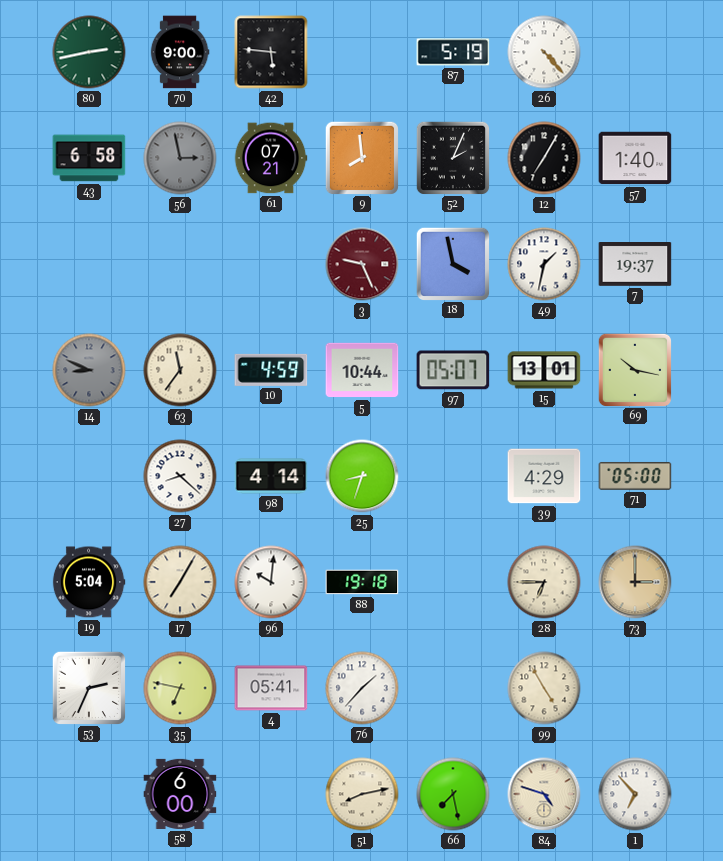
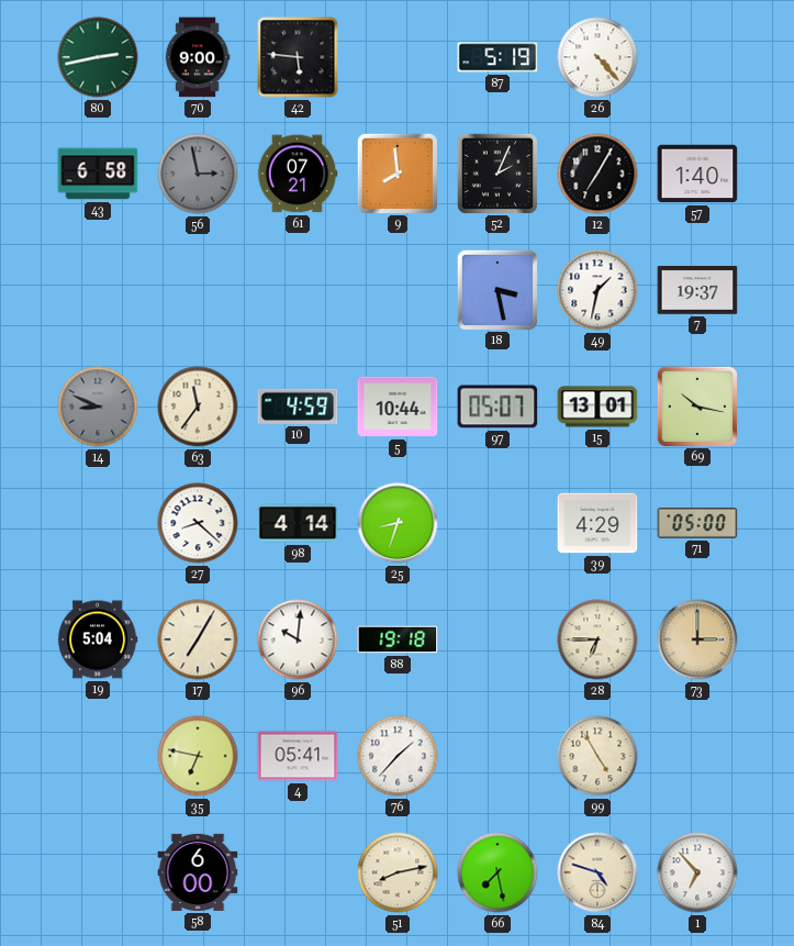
3: 9:26 -> none
18: 3:58 -> 3:28
53: 2:34 -> none
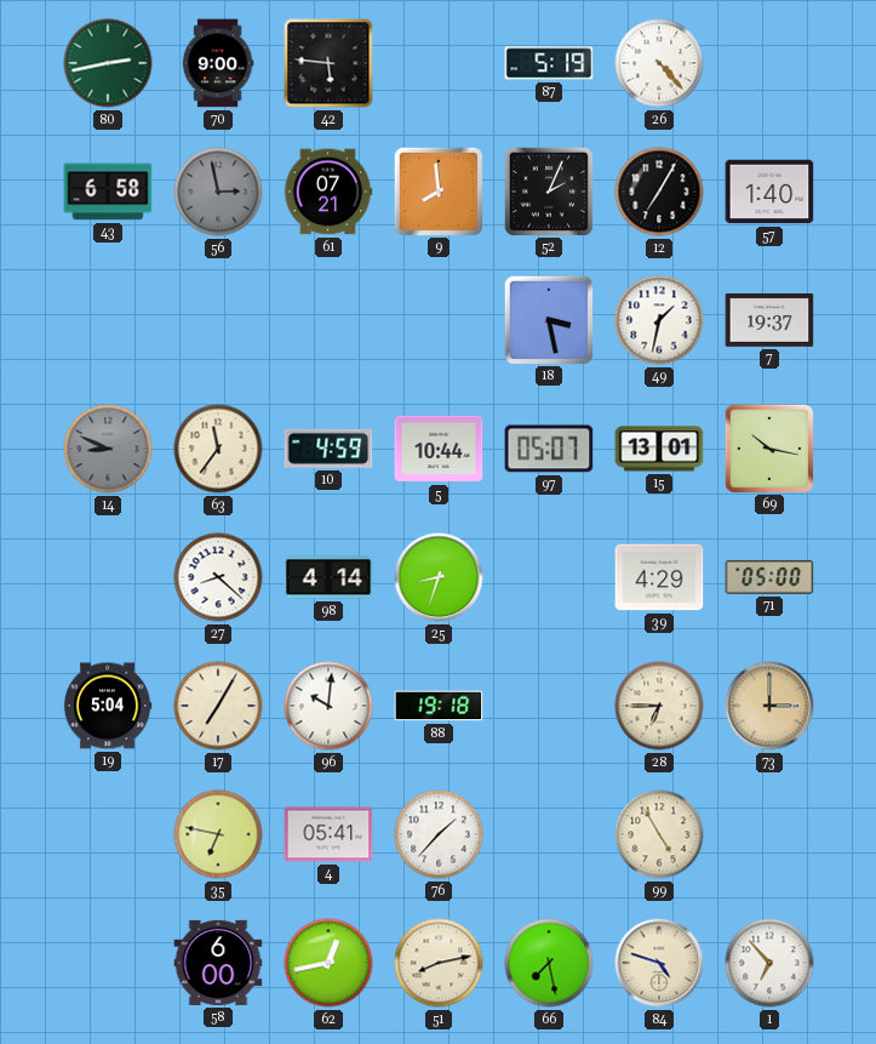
62: none -> 12:43
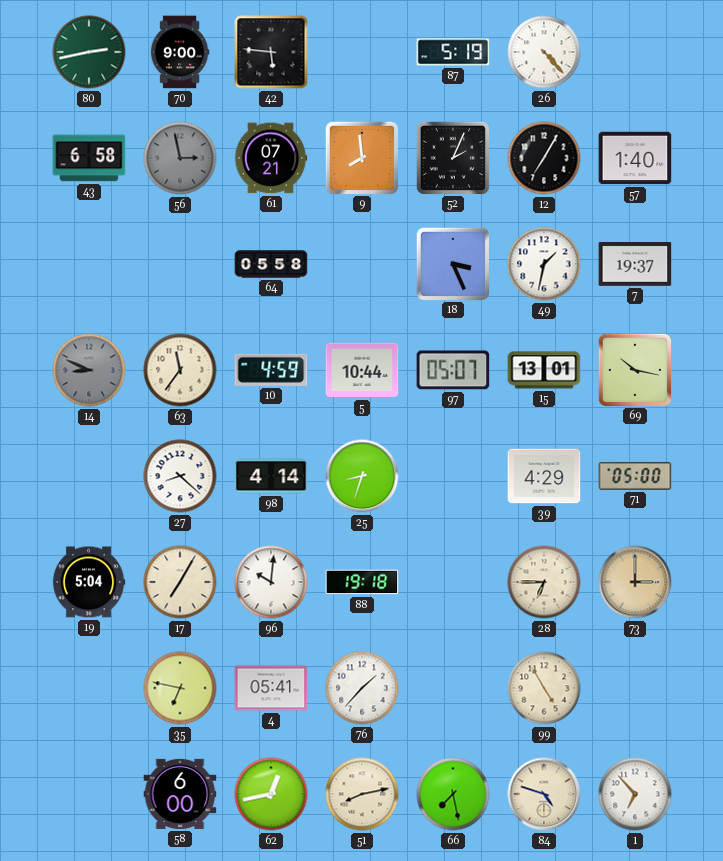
64: none -> 05:58
18: 3:28 -> 3:26
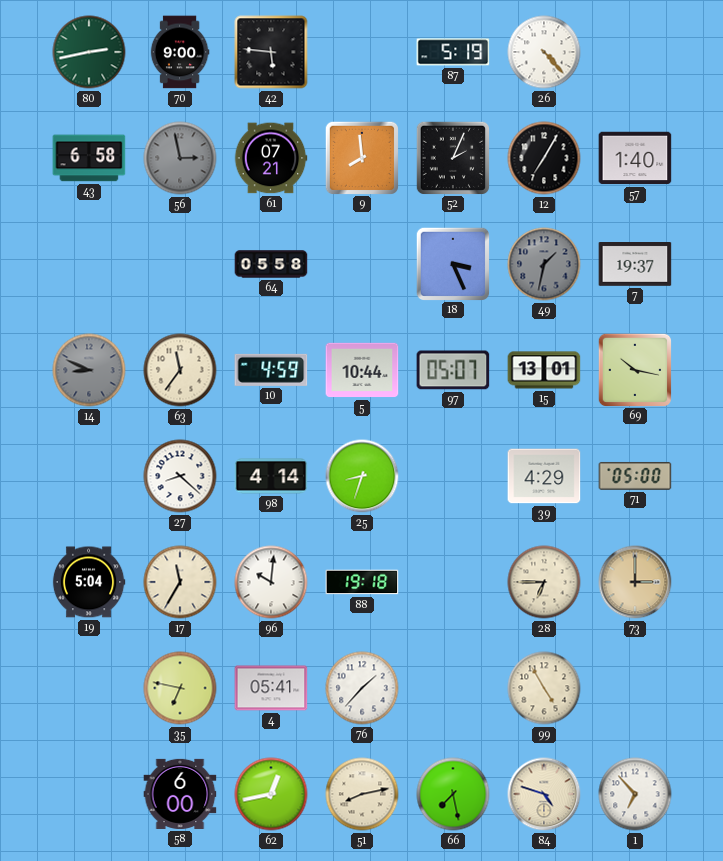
49 dial: white -> grey
17: 7:05 -> 11:35
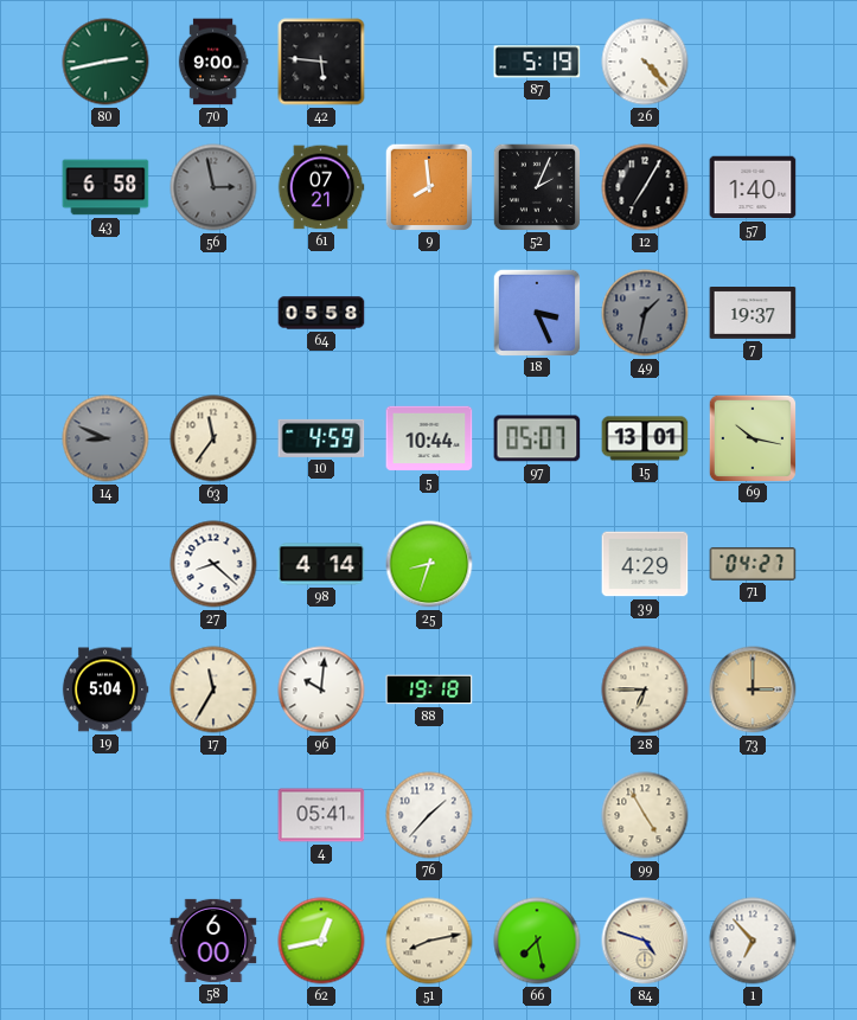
71: 05:00 -> 04:27
35: 6:47 -> none
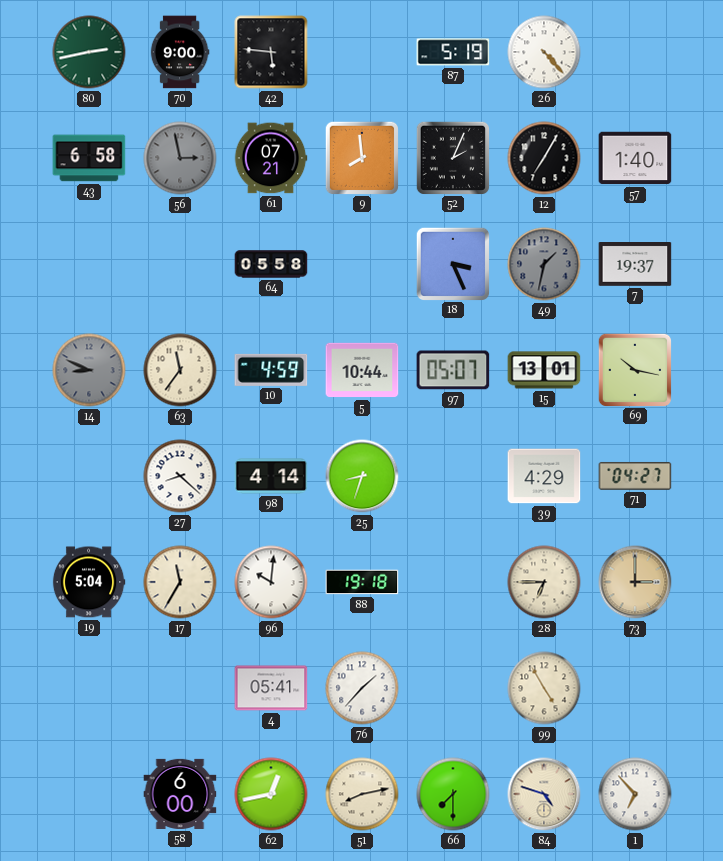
66: 7:28 -> 7:30
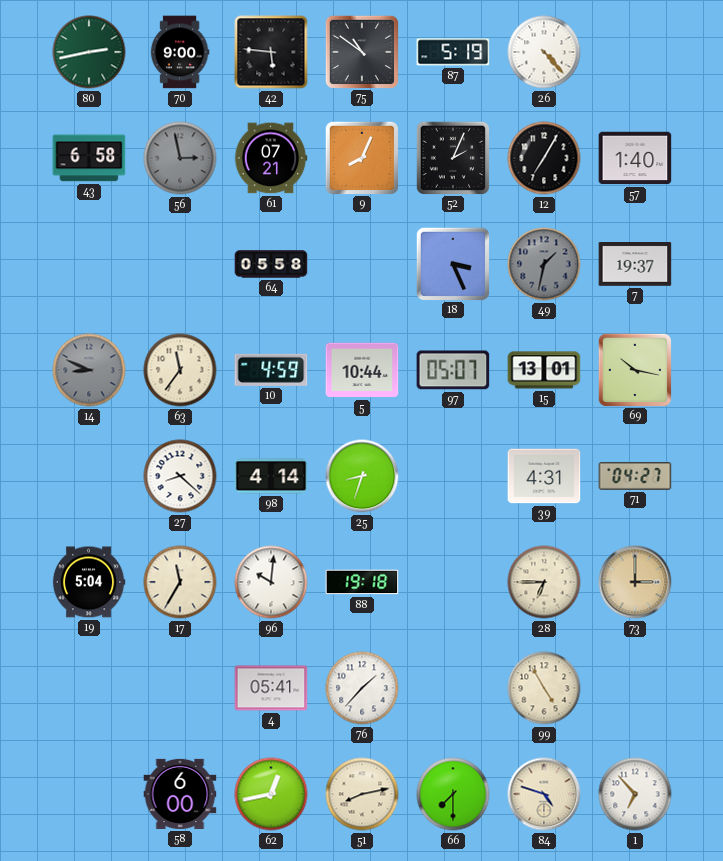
75: none -> 10:51
9: 7:59 -> 8:04
39: 4:29 -> 4:31
